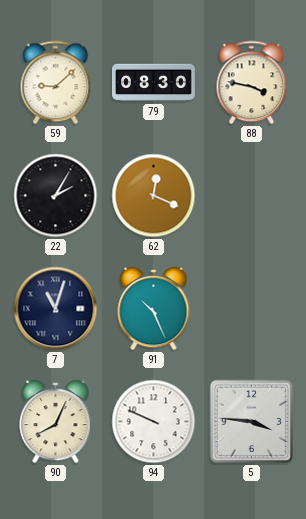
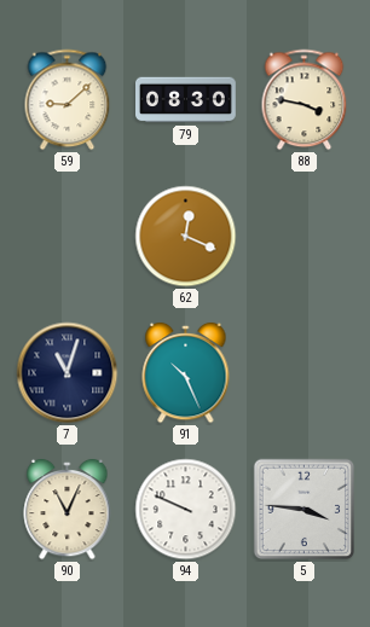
22: 2:05 -> none
90: 8:04 -> 11:04
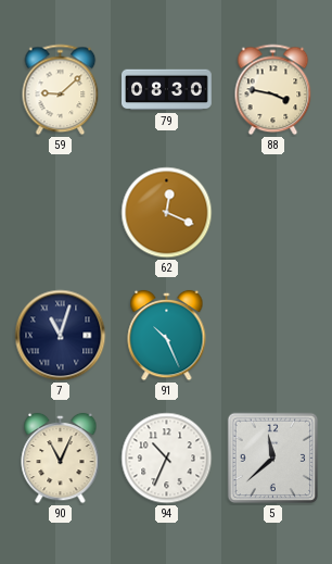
94: 9:49 -> 10:34
5: 3:46 -> 11:38
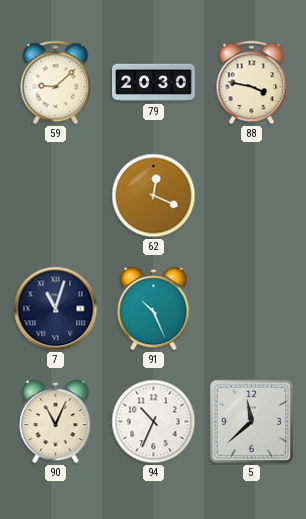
79: 08:30 -> 20:30
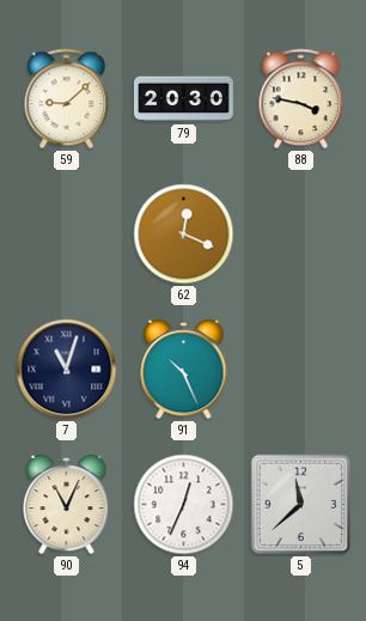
94: 10:34 -> 12:34
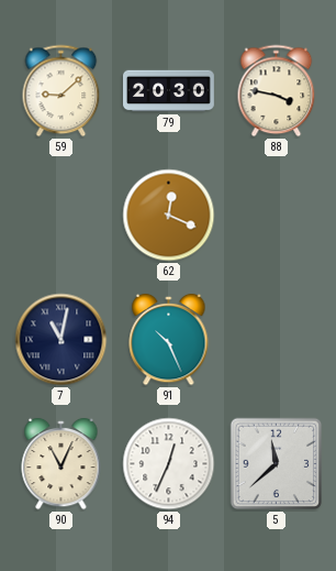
7: 11:03 -> 11:02
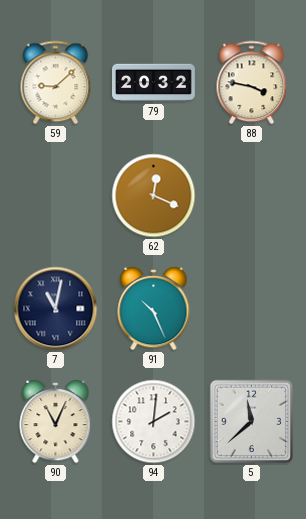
79: 20:30 -> 20:32
94: 12:34 -> 2:01
